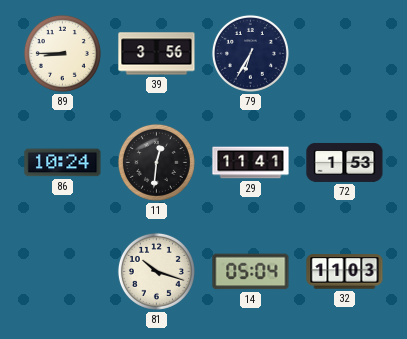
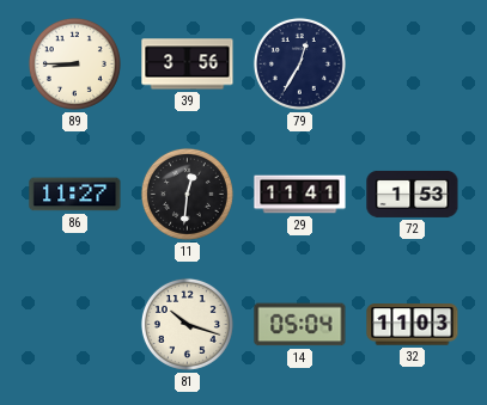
79: 6:35 -> 12:35
86: 10:24 -> 11:27
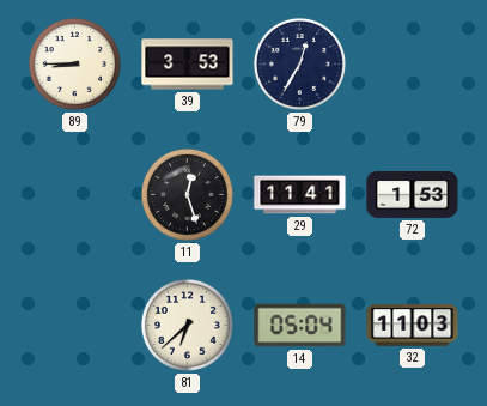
39: 3:56 -> 3:53
86: 11:27 -> none
11: 12:31 -> 12:27
81: 10:18 -> 6:38
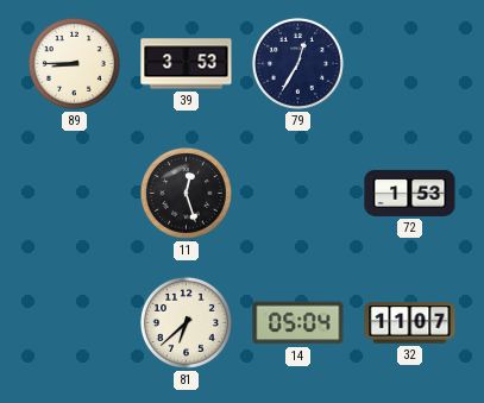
29: 11:41 -> none
32: 11:03 -> 11:07
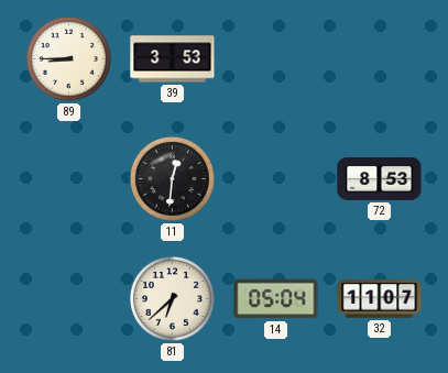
79: 12:35 -> none
11: 12:27 -> 12:31
72: 1:53 -> 8:53
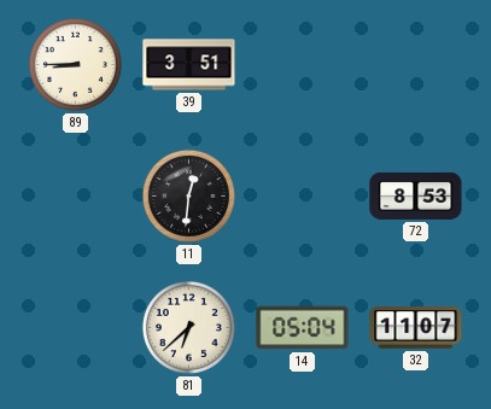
39: 3:53 -> 3:51
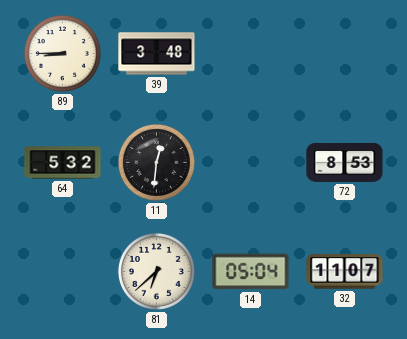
39: 3:51 -> 3:48
64: none -> 5:32
